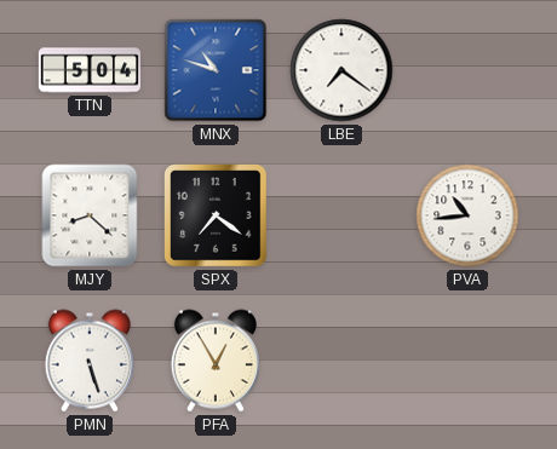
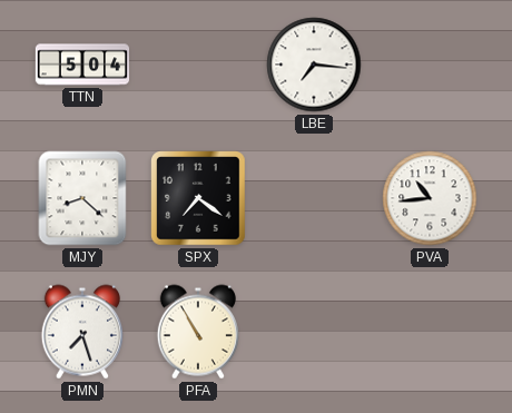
MNX: 10:48 -> none
LBE: 7:21 -> 7:16
PMN: 5:27 -> 7:27
PFA: 12:55 -> 10:55
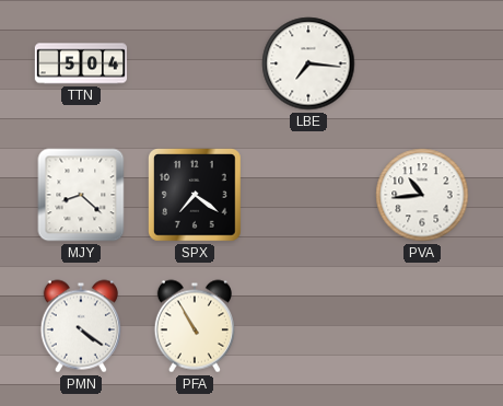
PMN: 7:27 -> 4:21
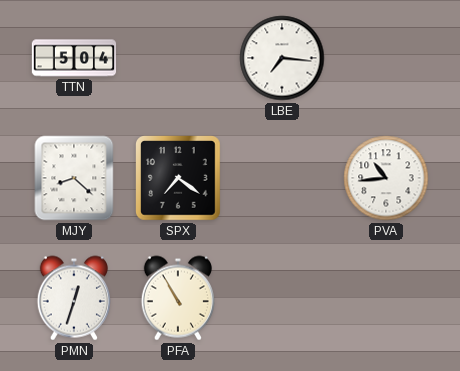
PMN: 4:21 -> 12:33
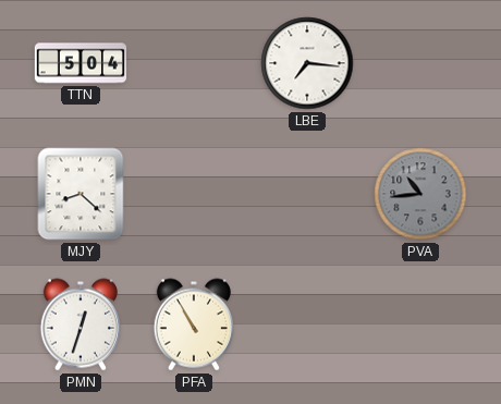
SPX: 7:21 -> none
PVA dial: white -> grey
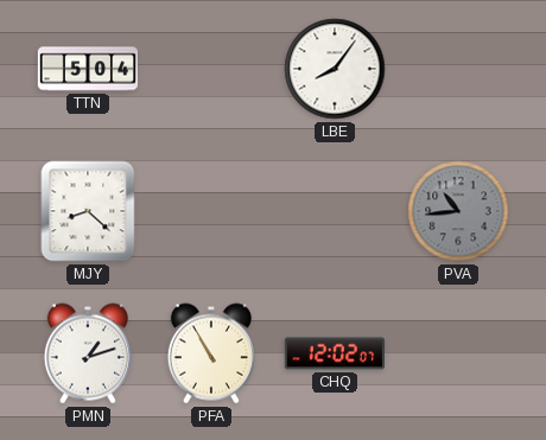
LBE: 7:16 -> 8:06
PMN: 12:33 -> 1:12
CHQ: none -> 12:02
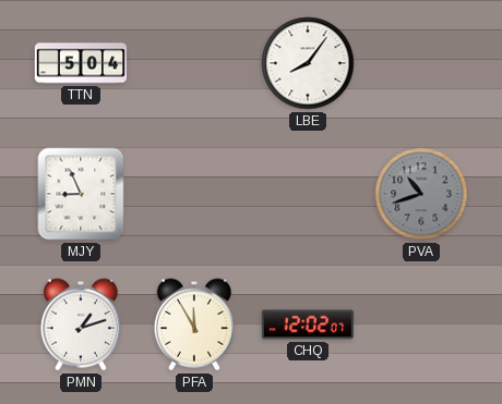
MJY: 8:22 -> 8:56
PVA: 10:44 -> 10:42
PFA: 10:55 -> 11:55
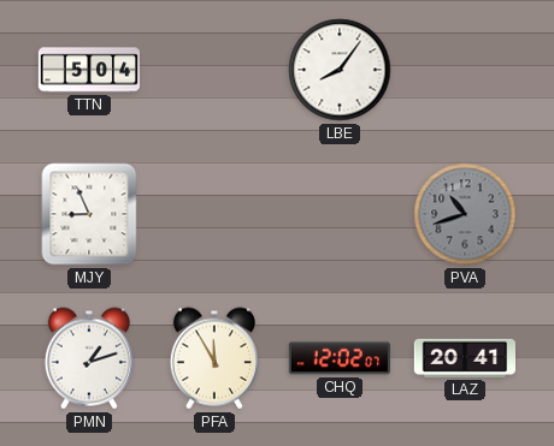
LAZ: none -> 20:41
